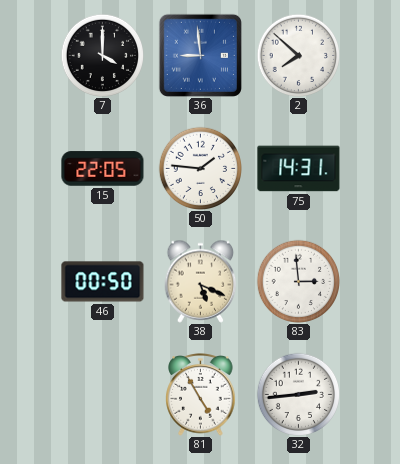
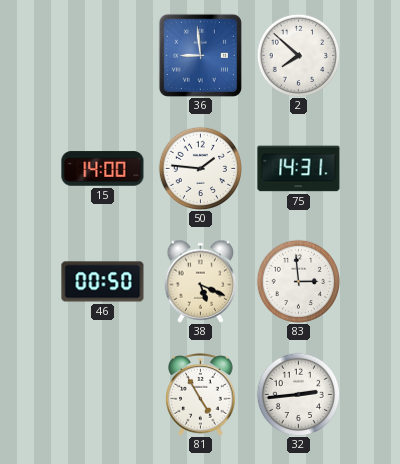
7: 4:00 -> none
15: 22:05 -> 14:00
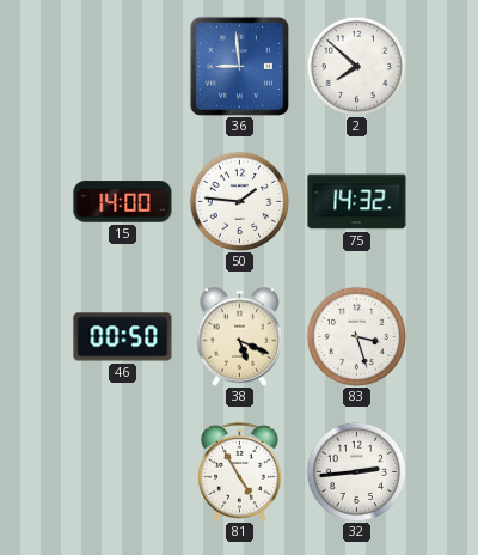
75: 14:31 -> 14:32
83: 2:59 -> 3:27
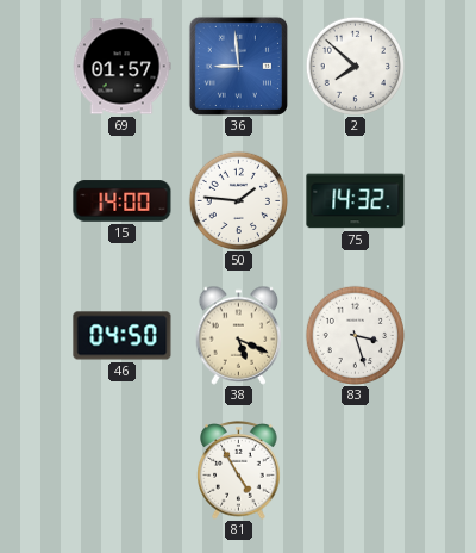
69: none -> 01:57
46: 00:50 -> 04:50
32: 2:44 -> none
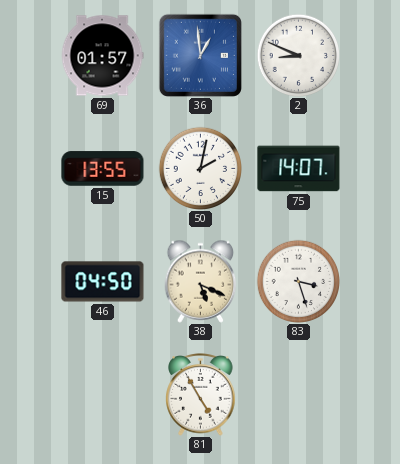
36: 8:59 -> 12:59
2: 7:52 -> 8:49
15: 14:00 -> 13:55
50: 1:46 -> 2:02
75: 14:32 -> 14:07
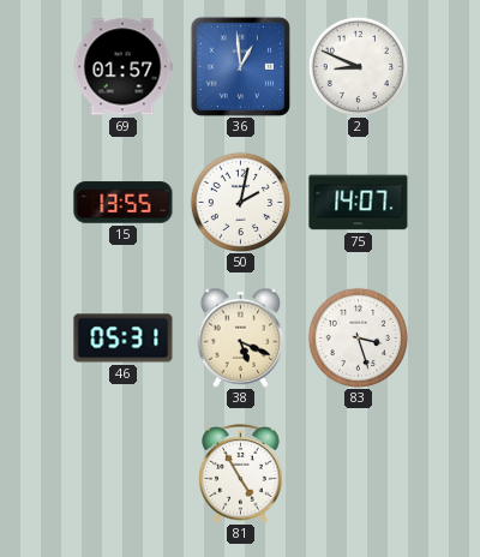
46: 04:50 -> 05:31
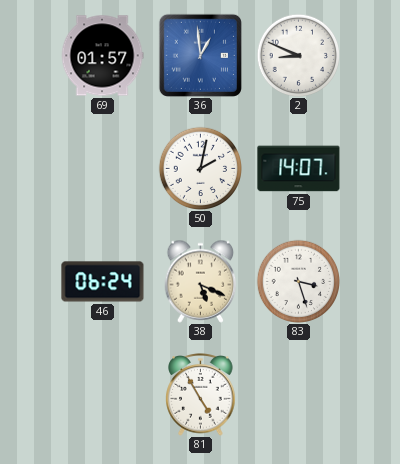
15: 13:55 -> none
46: 05:31 -> 06:24
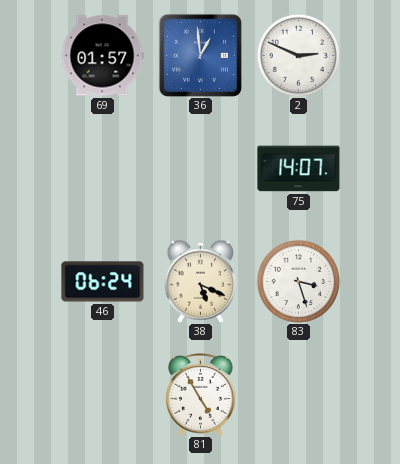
2: 8:49 -> 2:49
50: 2:02 -> none
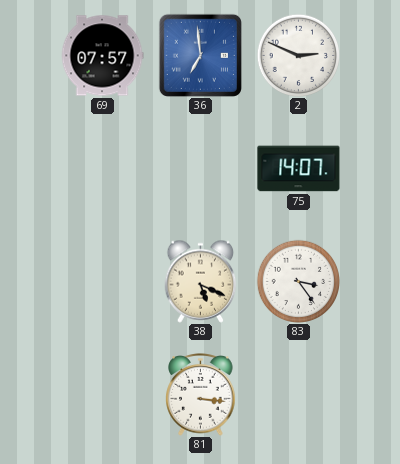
69: 01:57 -> 07:57
36: 12:59 -> 6:59
46: 06:24 -> none
83: 3:27 -> 3:24
81: 4:55 -> 3:16
